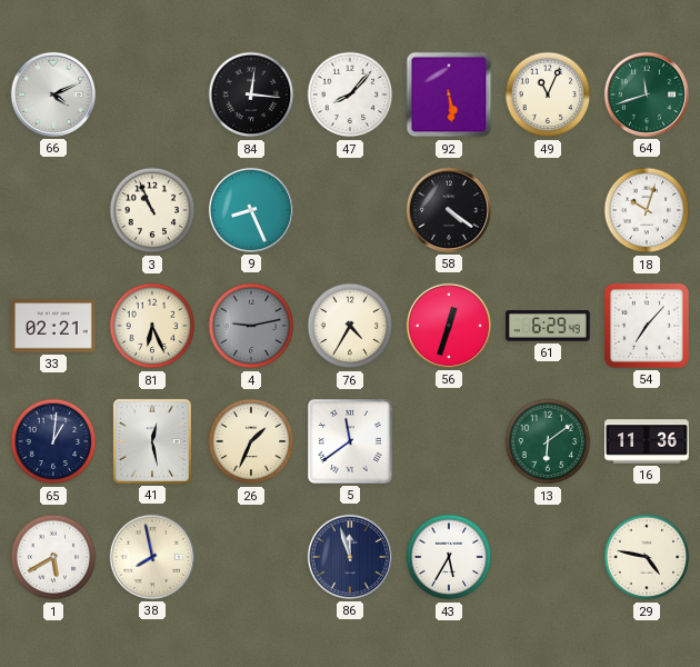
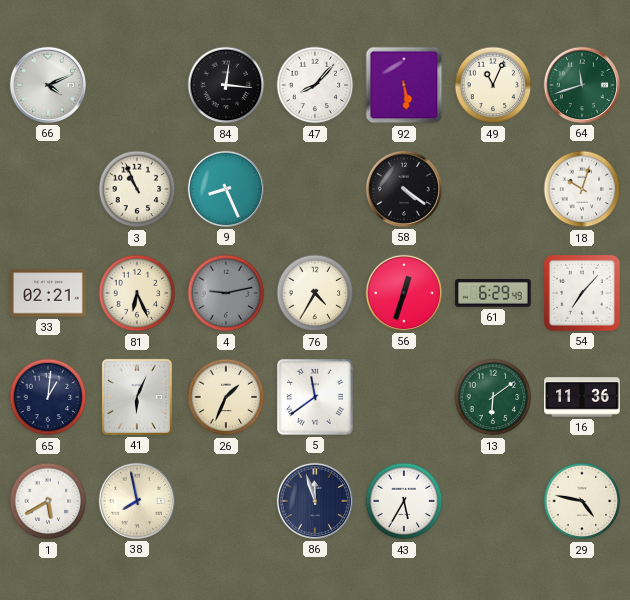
41: 12:28 -> 6:04
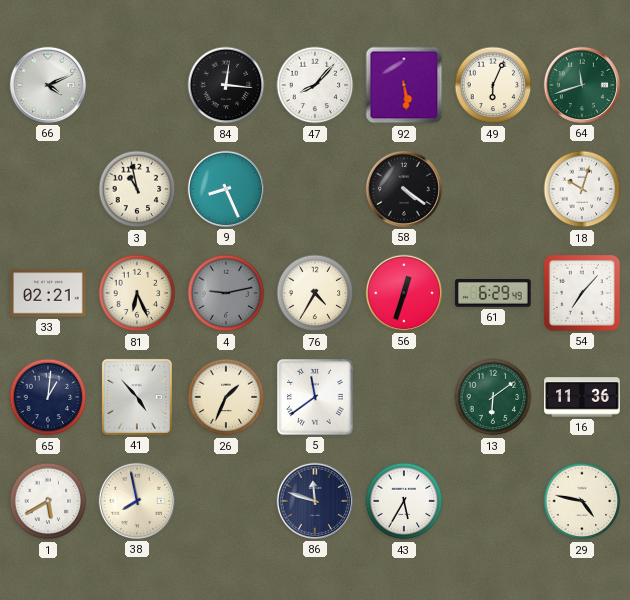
49: 11:04 -> 6:04
3: 10:56 -> 10:58
41: 6:04 -> 4:53
86: 11:57 -> 11:48
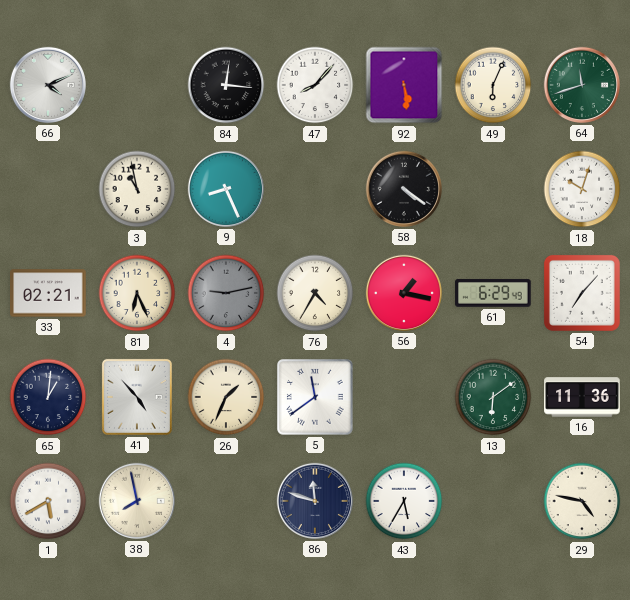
56: 12:33 -> 1:17
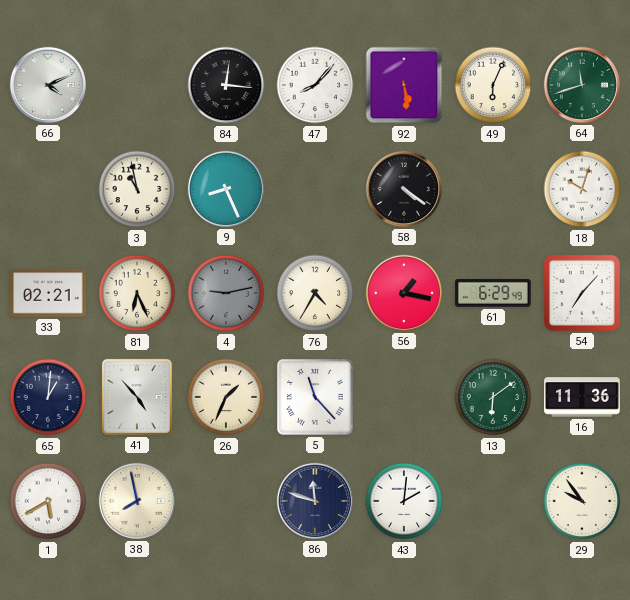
5: 11:39 -> 11:23
43: 5:35 -> 2:01
29: 4:47 -> 9:54
